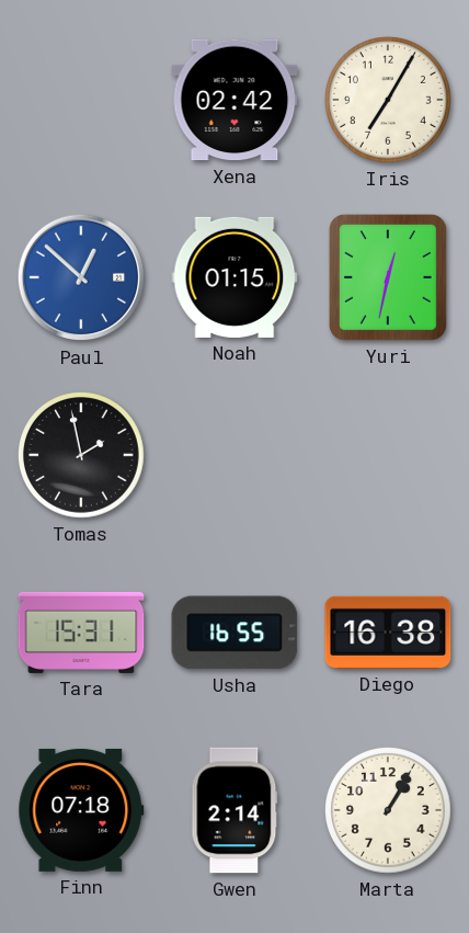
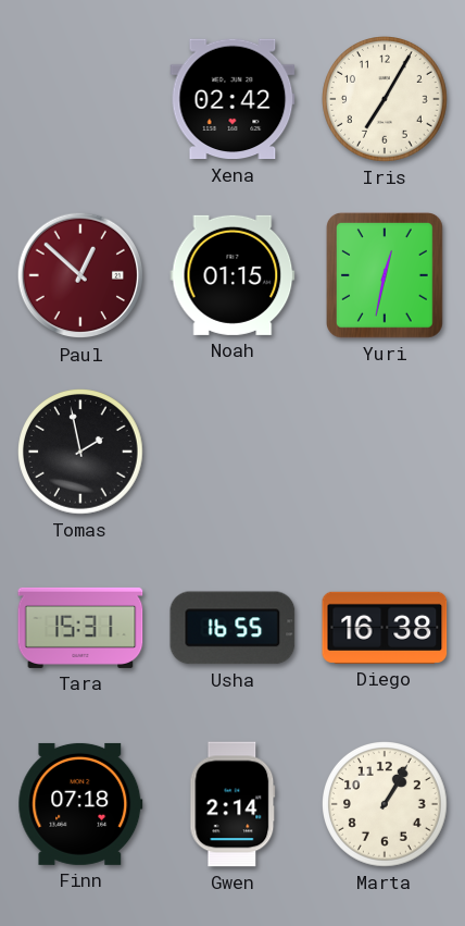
Paul dial: blue -> burgundy
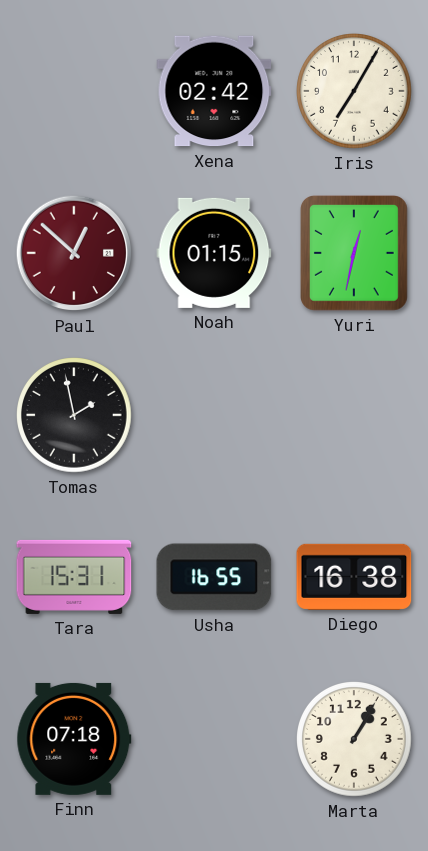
Gwen: 2:14 -> none
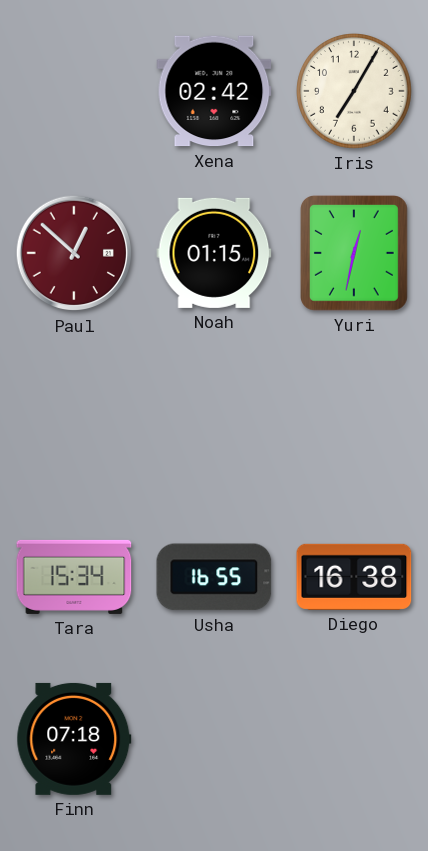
Tomas: 1:58 -> none
Tara: 15:31 -> 15:34
Marta: 1:05 -> none
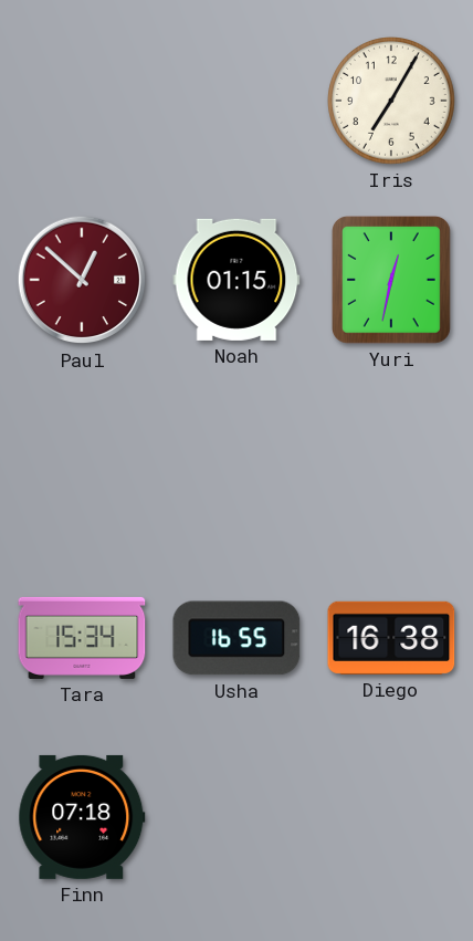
Xena: 02:42 -> none
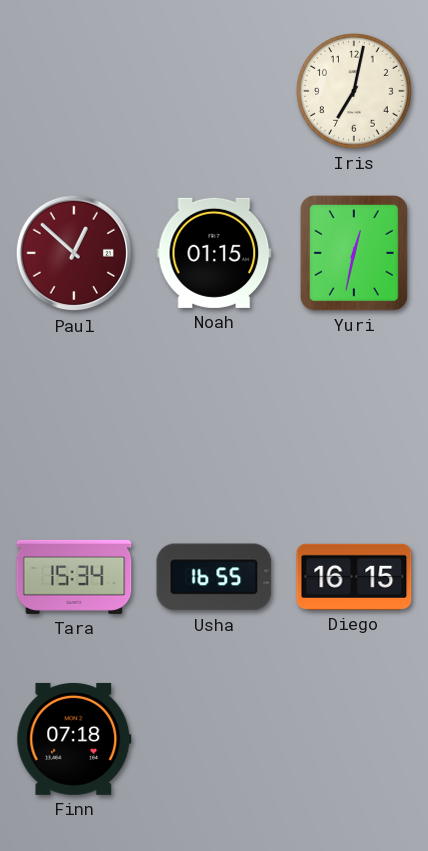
Iris: 7:05 -> 7:02
Diego: 16:38 -> 16:15
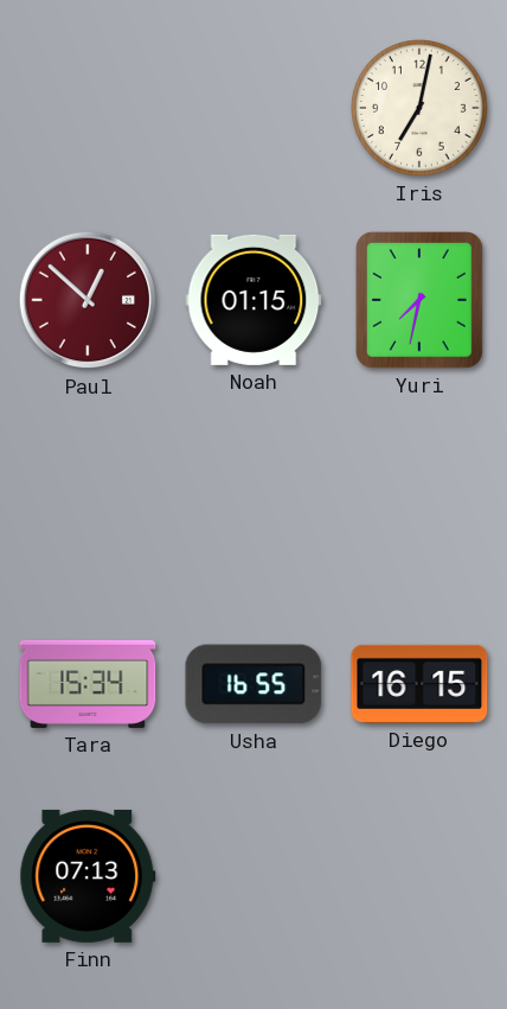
Yuri: 12:32 -> 7:32
Finn: 07:18 -> 07:13
